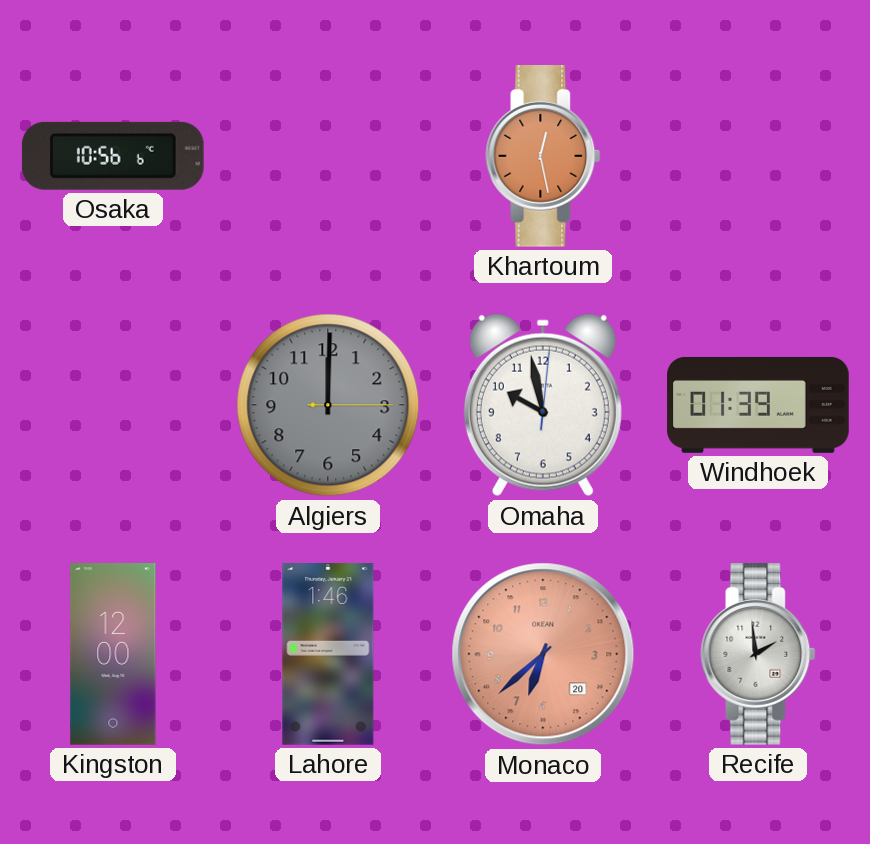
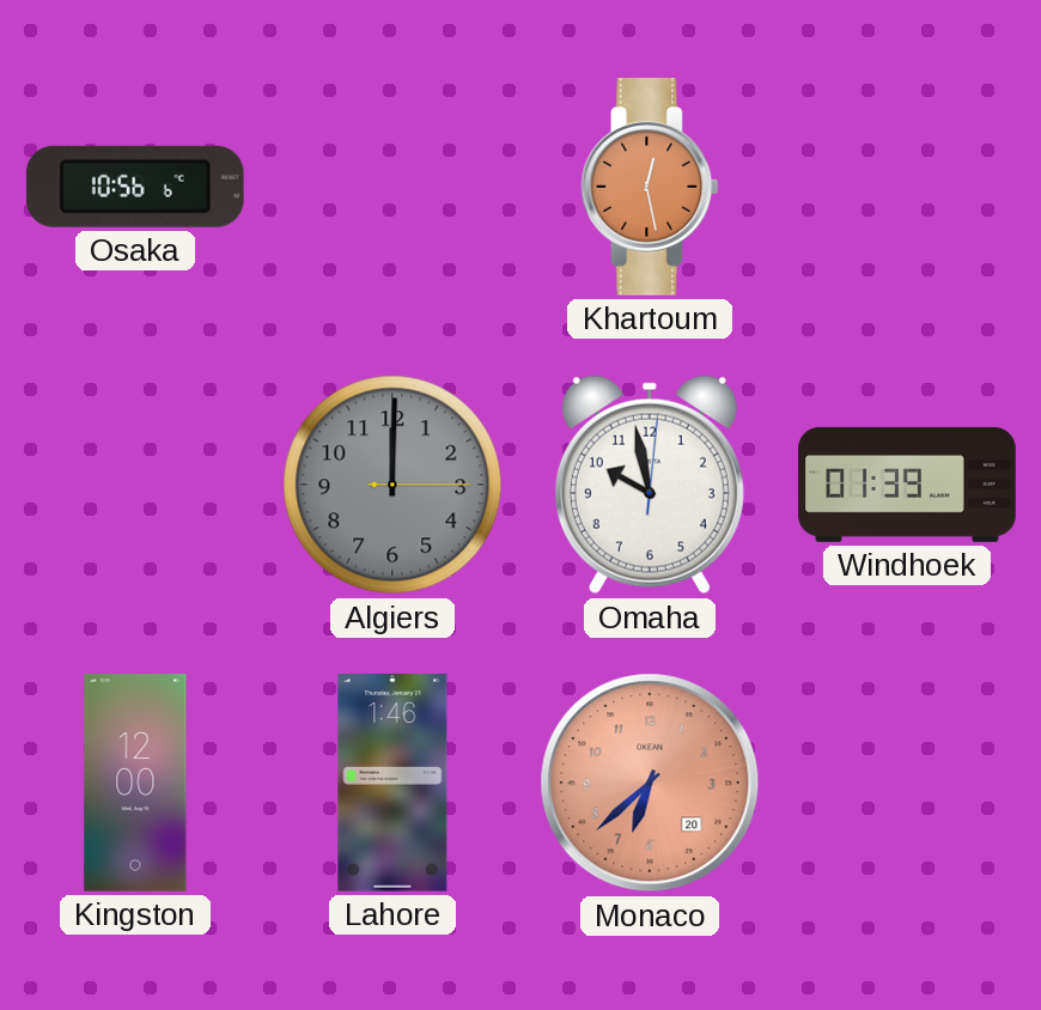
Recife: 1:59 -> none
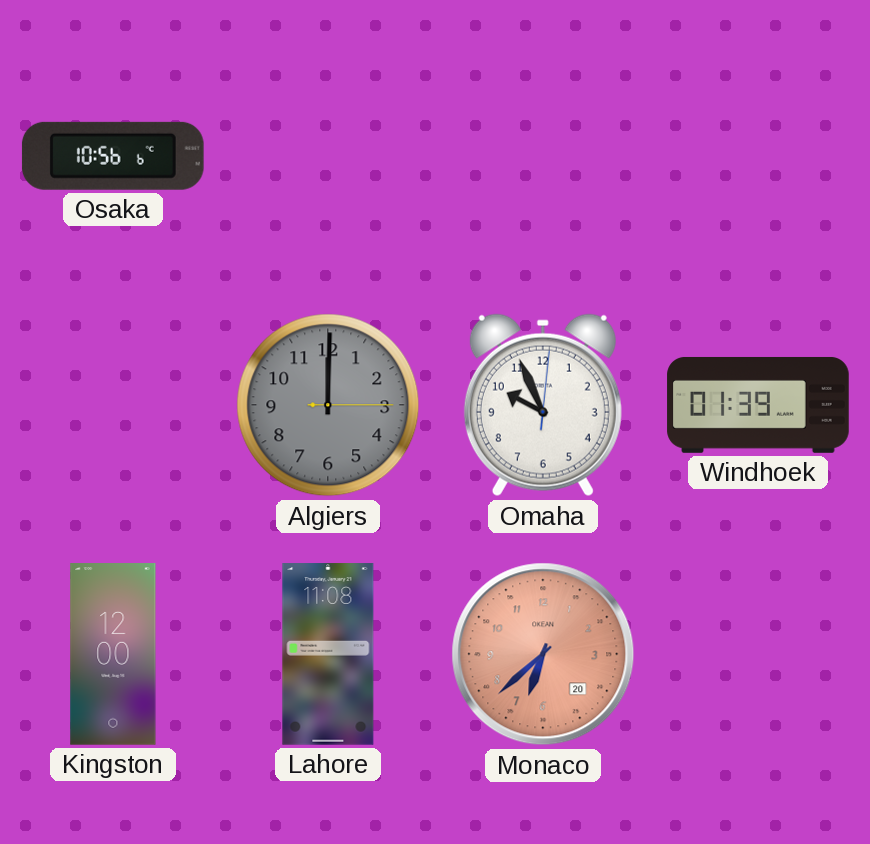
Khartoum: 12:28 -> none
Omaha: 9:58 -> 9:56
Lahore: 1:46 -> 11:08
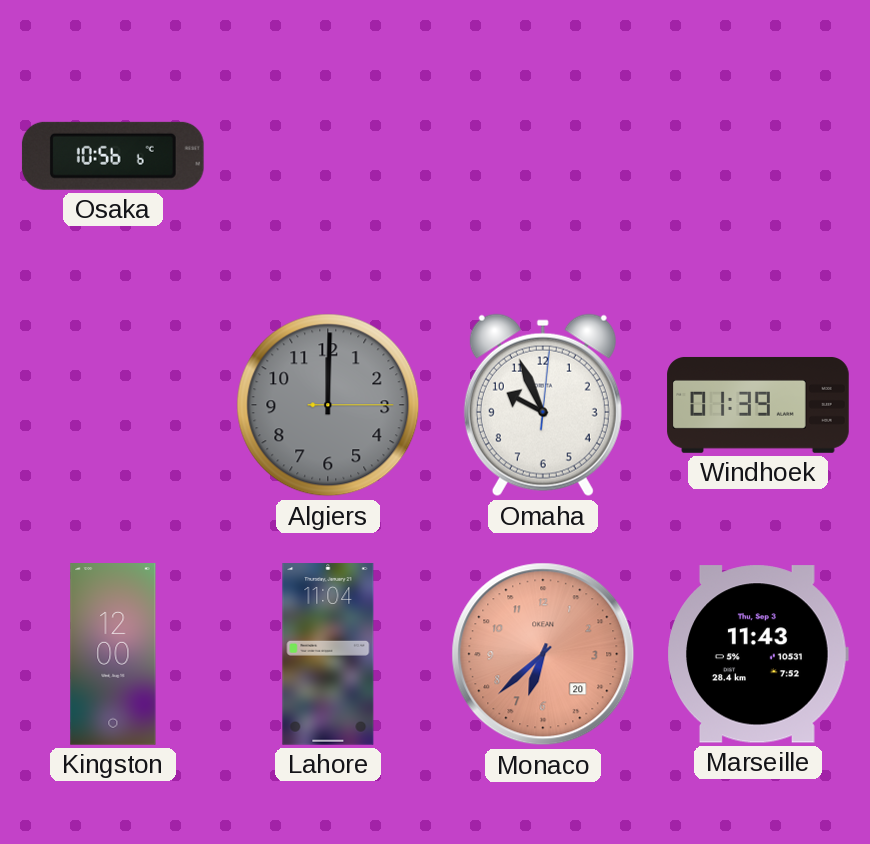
Lahore: 11:08 -> 11:04
Marseille: none -> 11:43
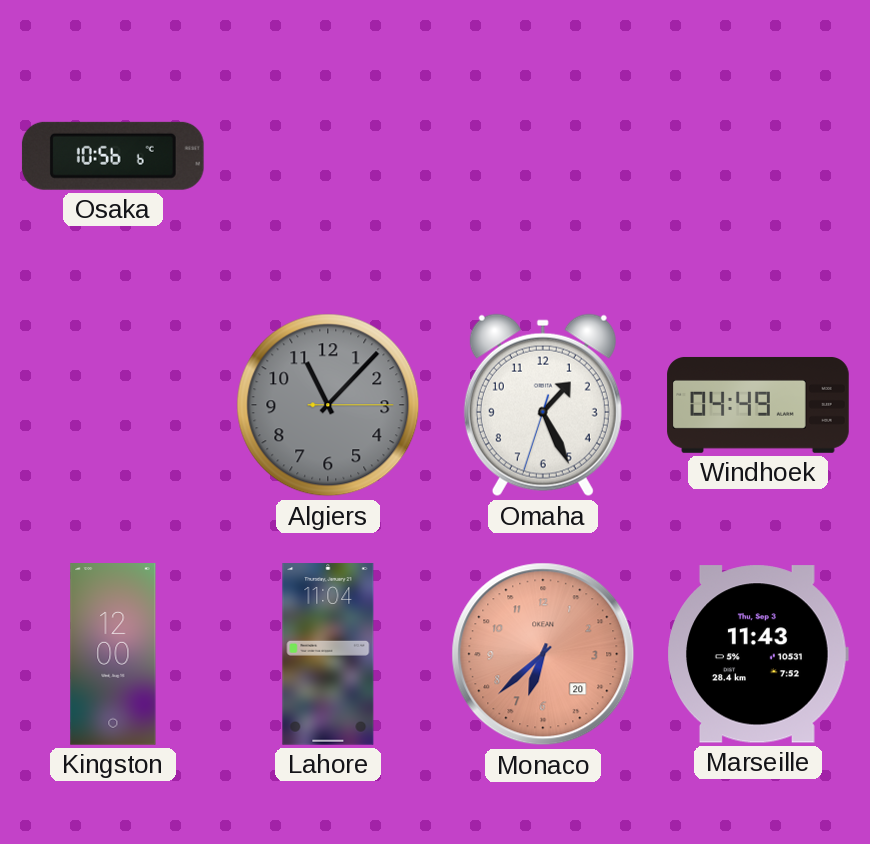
Algiers: 12:00 -> 11:07
Omaha: 9:56 -> 1:25
Windhoek: 01:39 -> 04:49
